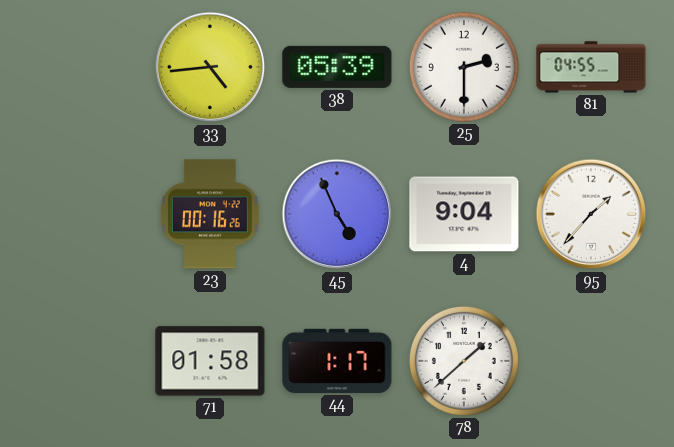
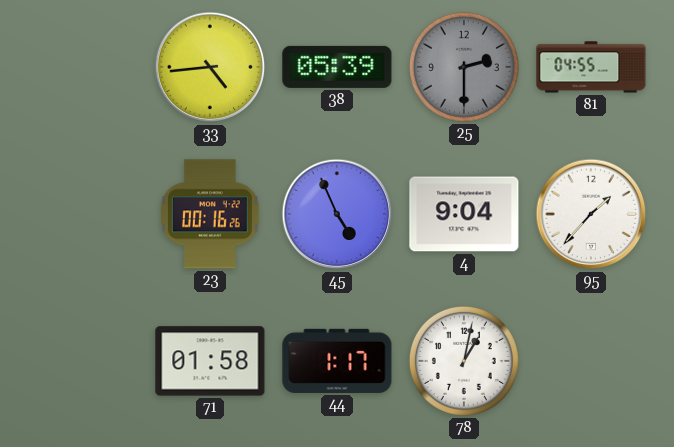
25 dial: white -> grey
78: 1:38 -> 1:02
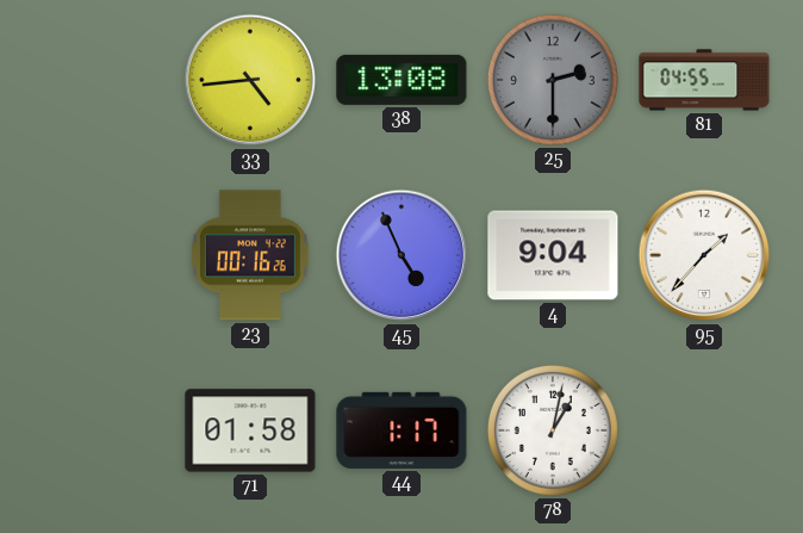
38: 05:39 -> 13:08
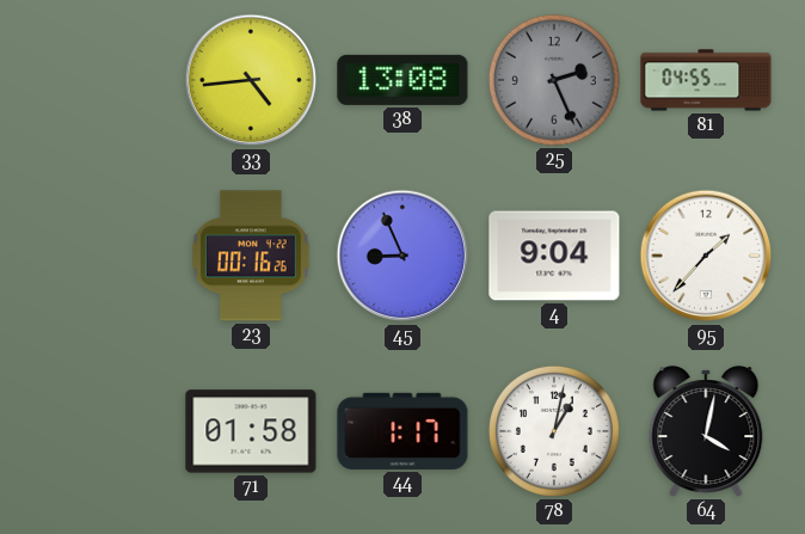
25: 2:30 -> 2:26
45: 4:56 -> 8:56
64: none -> 4:02
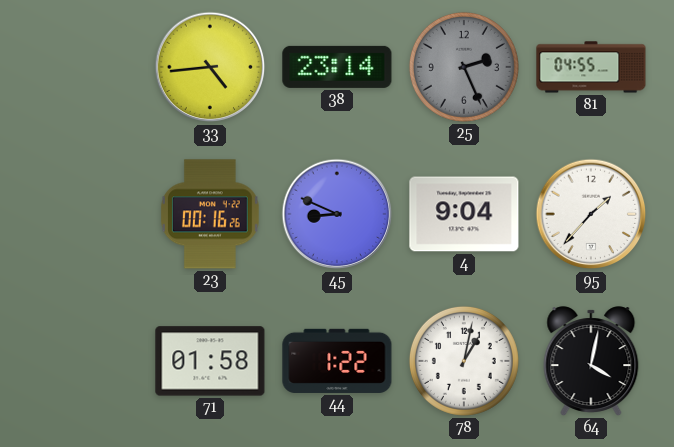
38: 13:08 -> 23:14
45: 8:56 -> 8:49
44: 1:17 -> 1:22
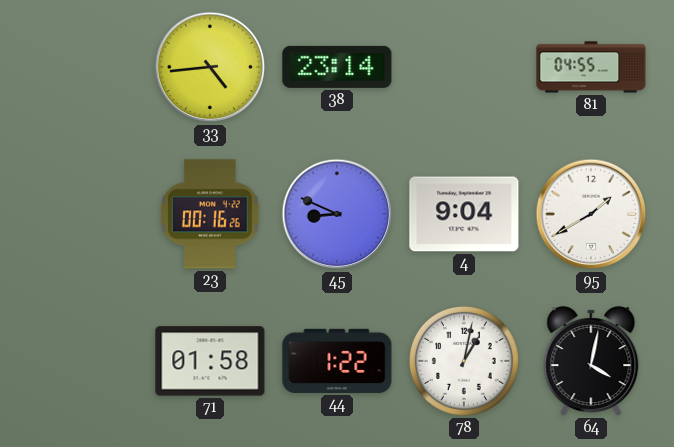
25: 2:26 -> none
95: 1:37 -> 1:40
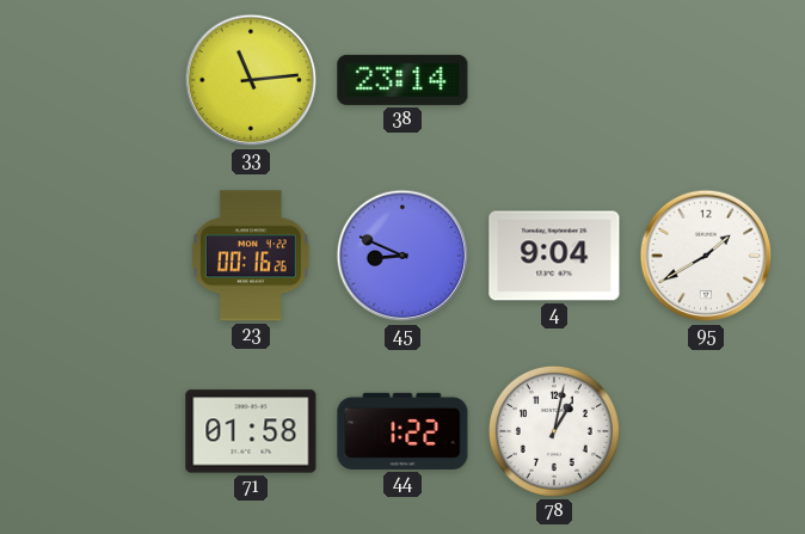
33: 4:44 -> 11:14
81: 04:55 -> none
64: 4:02 -> none
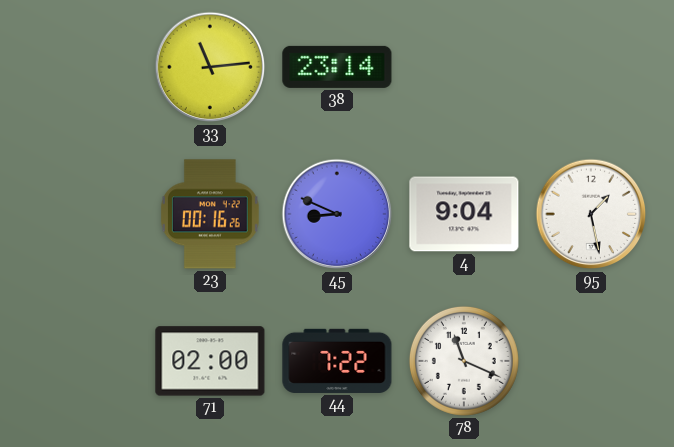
95: 1:40 -> 1:28
71: 01:58 -> 02:00
44: 1:22 -> 7:22
78: 1:02 -> 11:19
